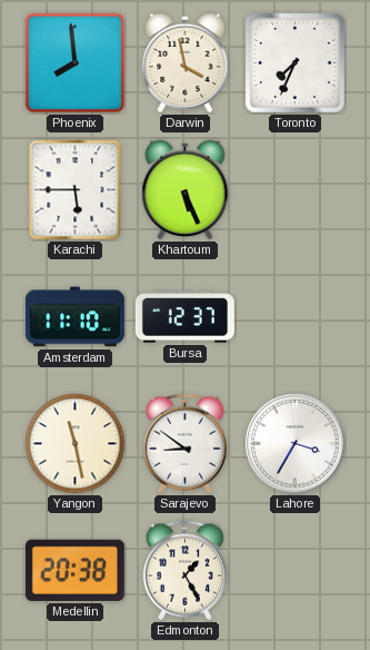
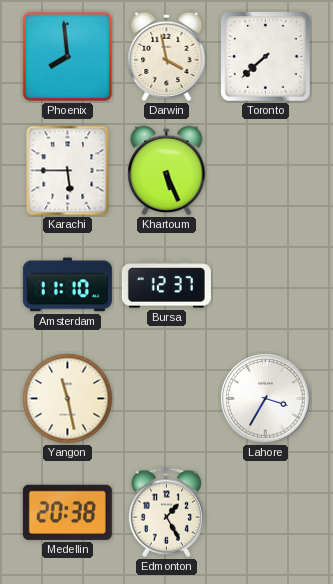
Toronto: 7:34 -> 7:38
Sarajevo: 8:51 -> none
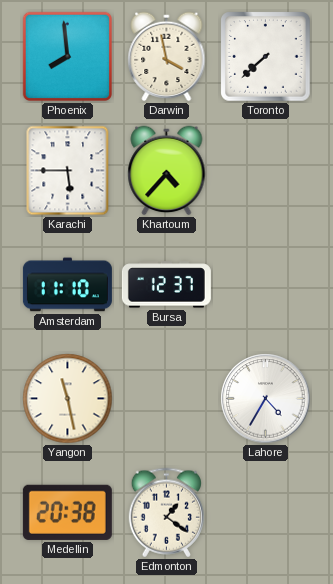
Khartoum: 5:26 -> 4:37
Lahore: 3:35 -> 4:35
Edmonton: 1:25 -> 1:21
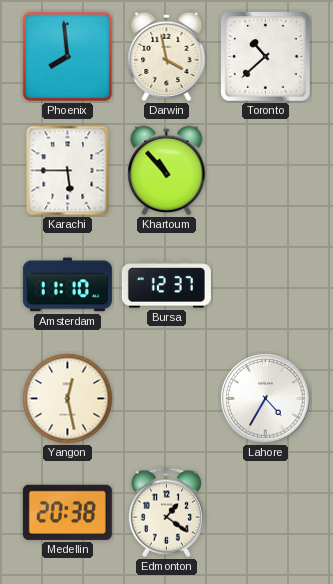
Toronto: 7:38 -> 10:38
Khartoum: 4:37 -> 10:53
Yangon: 11:28 -> 12:28
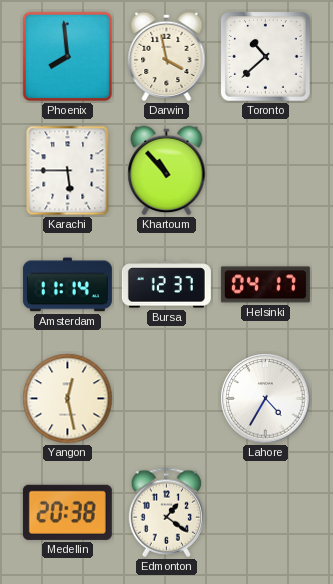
Amsterdam: 11:10 -> 11:14
Helsinki: none -> 04:17
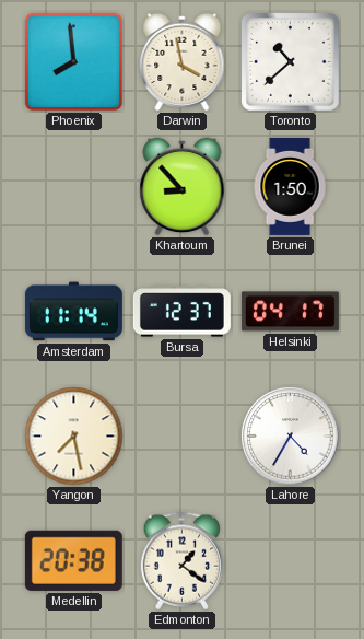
Karachi: 5:45 -> none
Khartoum: 10:53 -> 8:53
Brunei: none -> 1:50
Yangon: 12:28 -> 7:28
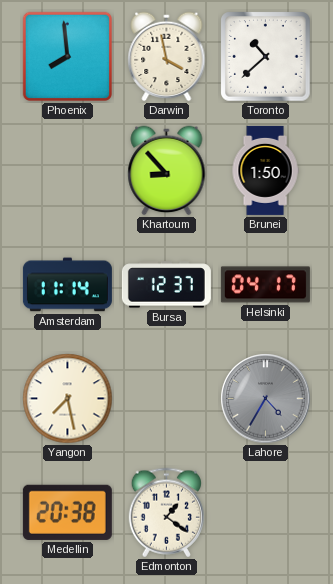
Lahore dial: white -> grey
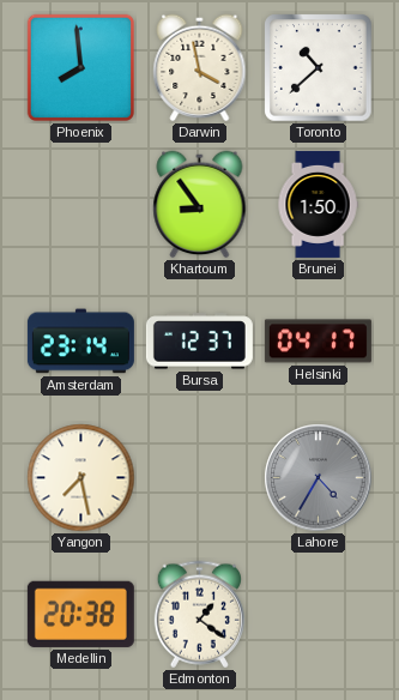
Khartoum: 8:53 -> 8:54
Amsterdam: 11:14 -> 23:14
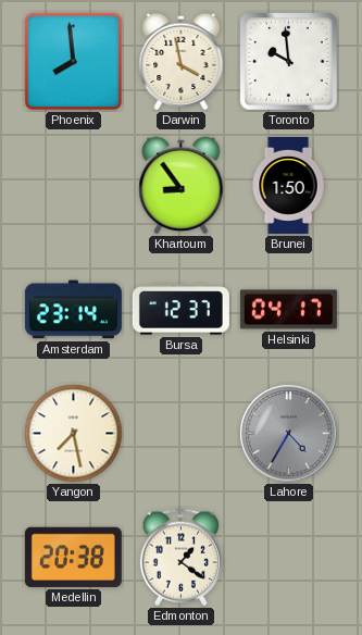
Toronto: 10:38 -> 9:59
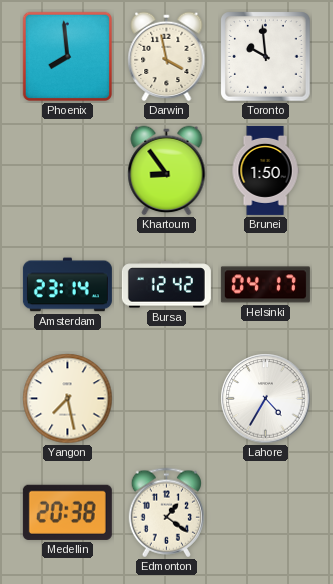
Bursa: 12:37 -> 12:42
Lahore dial: grey -> white
